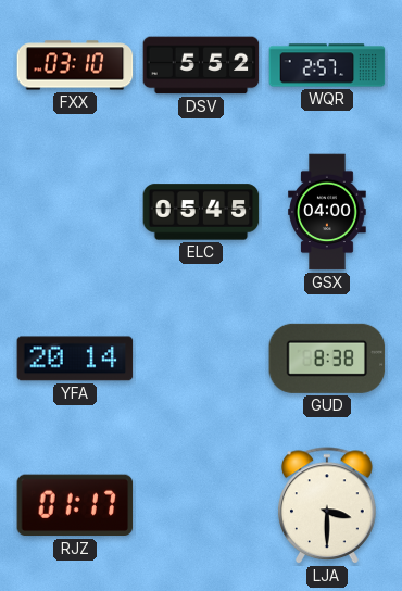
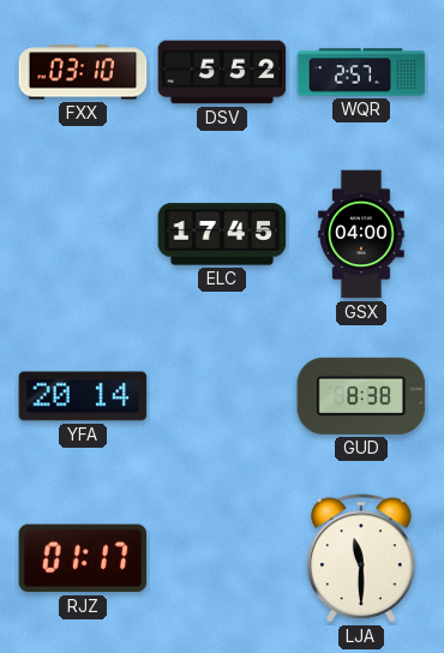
ELC: 05:45 -> 17:45
LJA: 3:30 -> 11:30
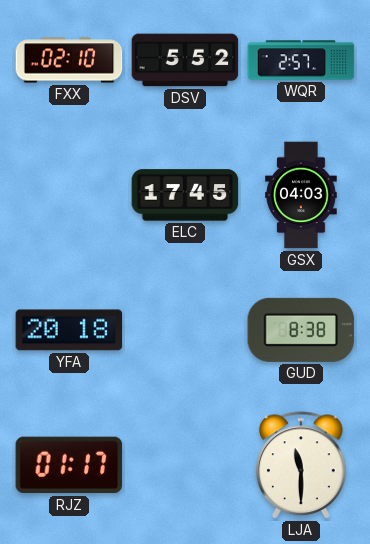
FXX: 03:10 -> 02:10
GSX: 04:00 -> 04:03
YFA: 20:14 -> 20:18
